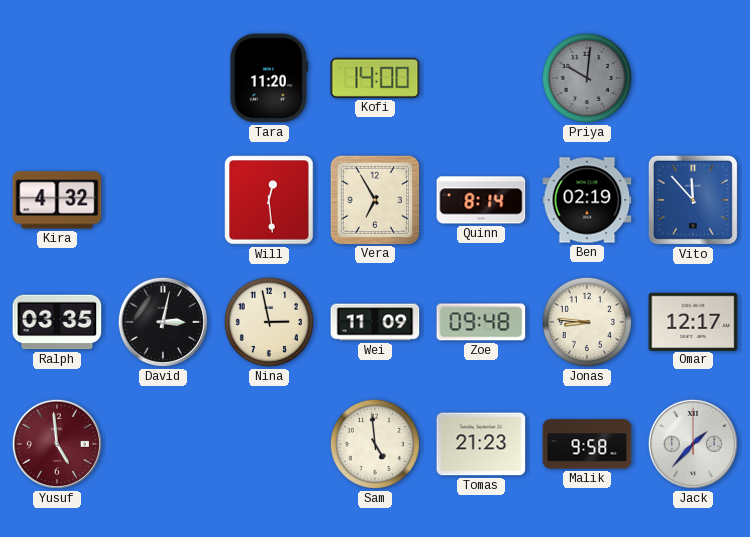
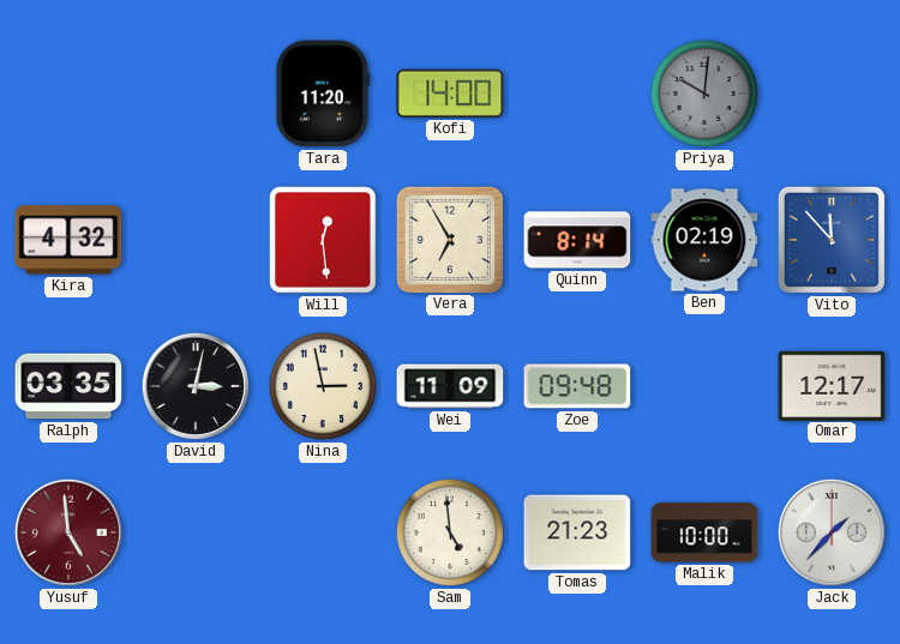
Jonas: 8:46 -> none
Malik: 9:58 -> 10:00
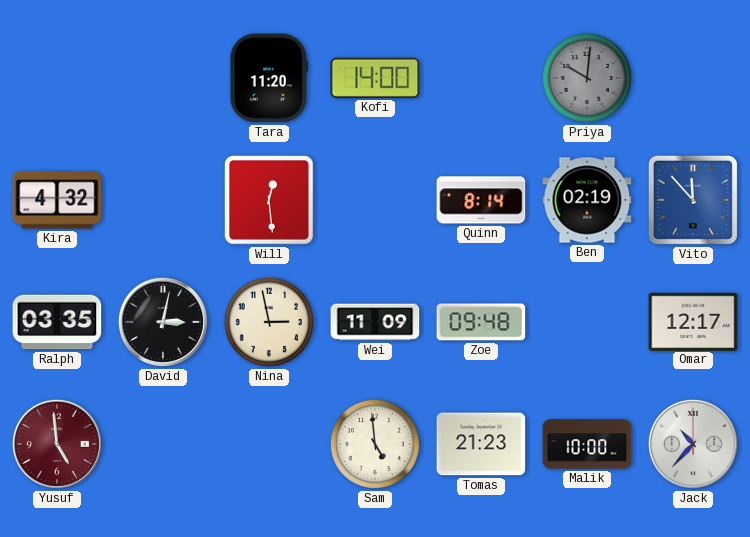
Vera: 6:55 -> none
Jack: 1:37 -> 10:37
